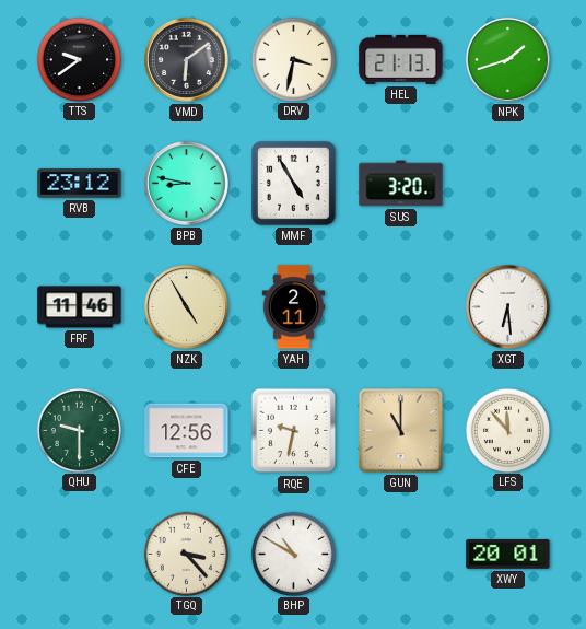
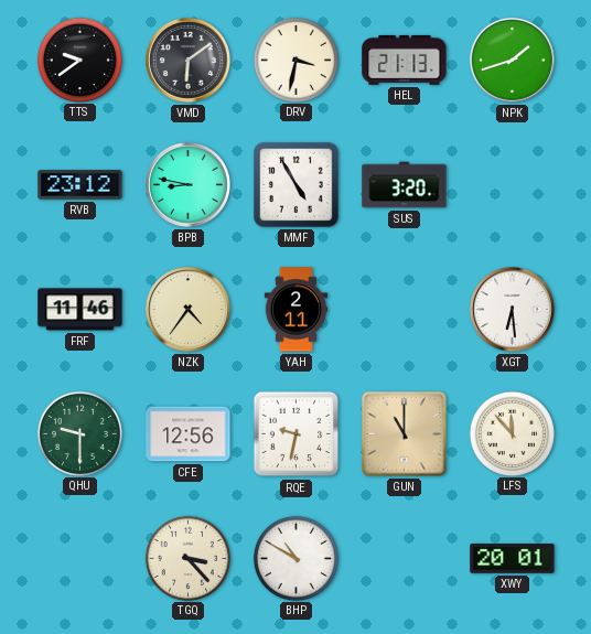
NZK: 4:55 -> 4:36
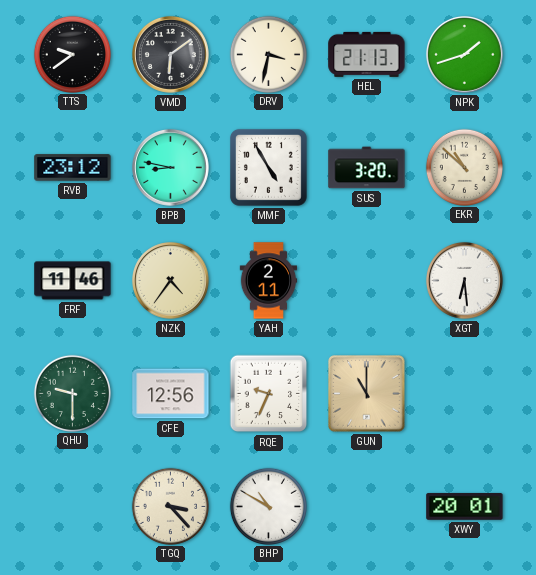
EKR: none -> 10:52
RQE: 9:32 -> 9:34
LFS: 11:53 -> none
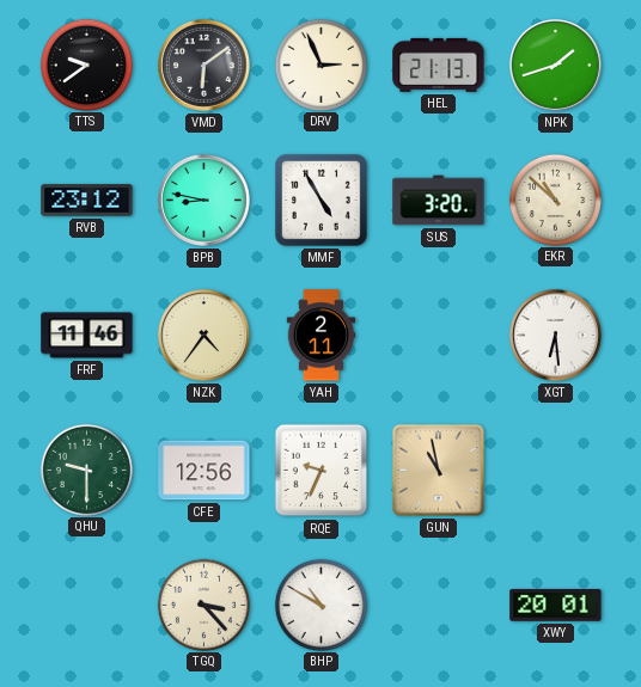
DRV: 3:32 -> 2:56
GUN: 11:00 -> 10:58
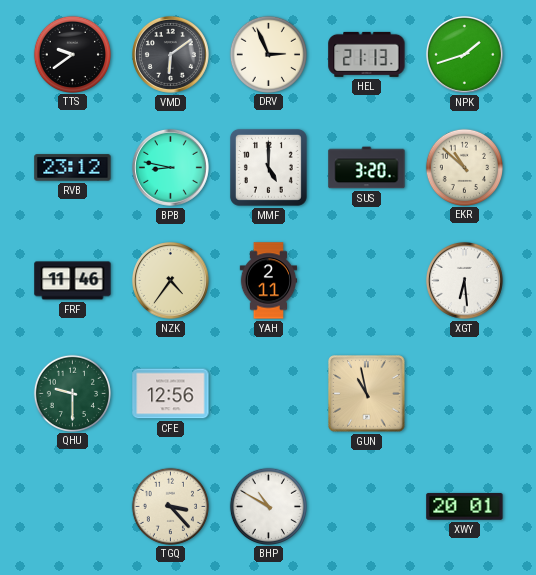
MMF: 4:55 -> 5:00
RQE: 9:34 -> none
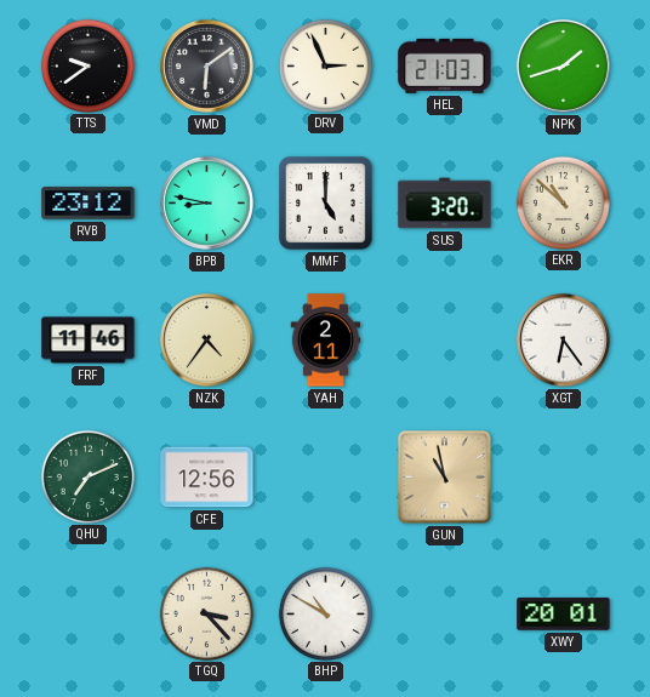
HEL: 21:13 -> 21:03
XGT: 6:29 -> 6:24
QHU: 9:30 -> 7:11
